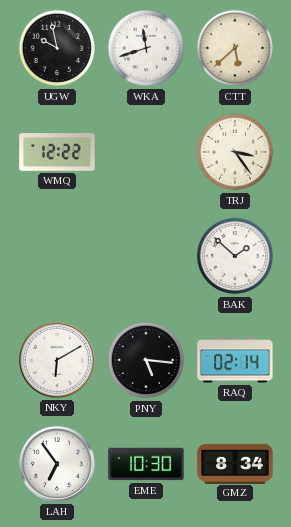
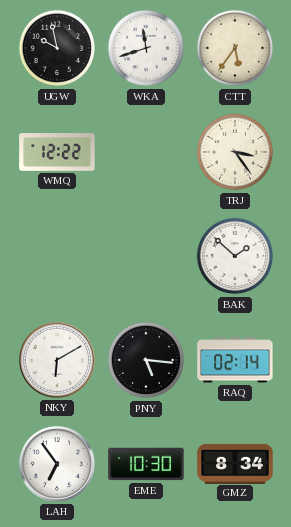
CTT: 5:38 -> 5:36
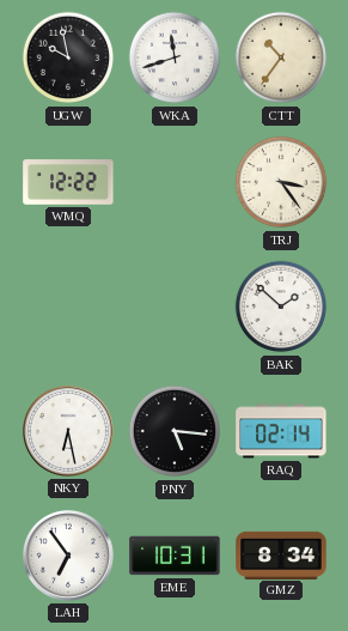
CTT: 5:36 -> 10:36
NKY: 6:10 -> 6:28
EME: 10:30 -> 10:31
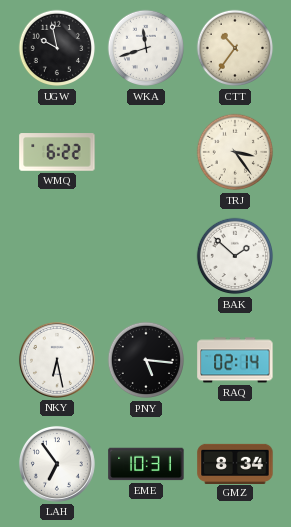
WMQ: 12:22 -> 6:22
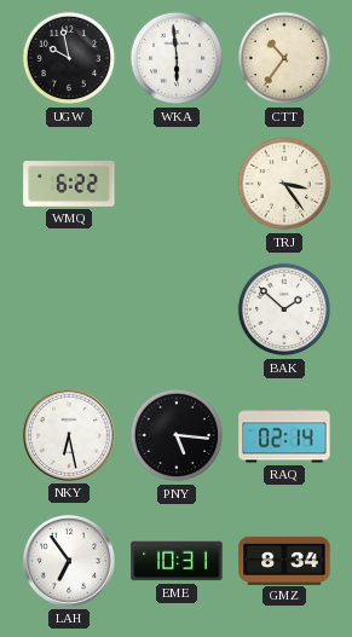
WKA: 11:42 -> 5:59
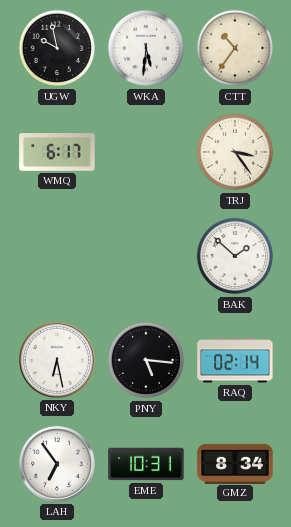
WKA: 5:59 -> 5:31
WMQ: 6:22 -> 6:17
